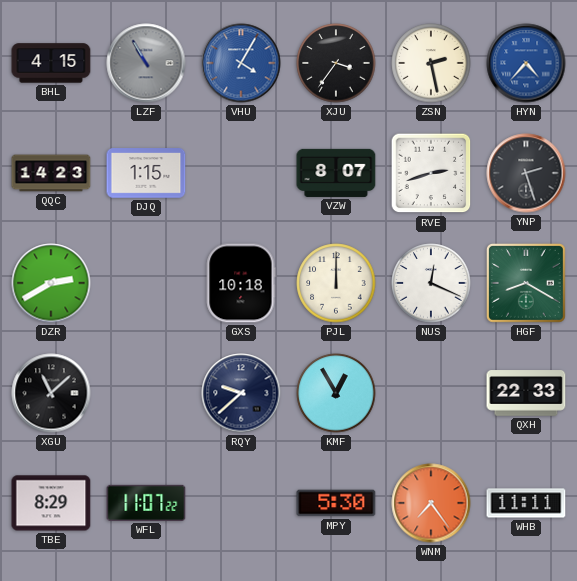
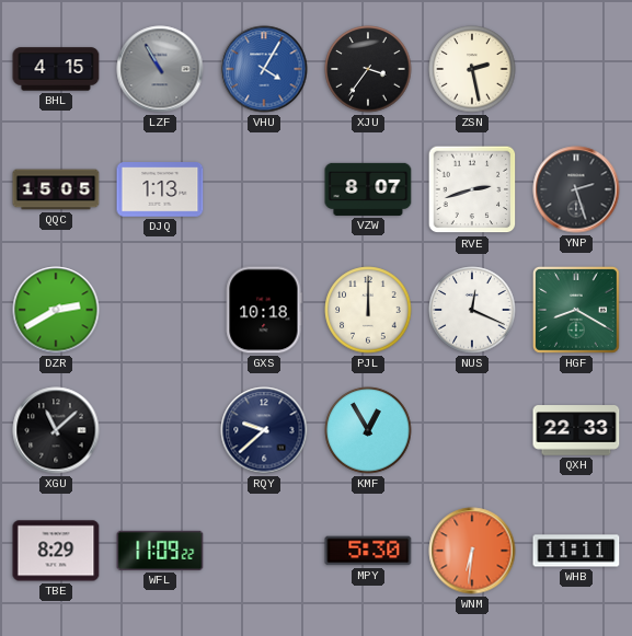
HYN: 4:37 -> none
QQC: 14:23 -> 15:05
DJQ: 1:15 -> 1:13
WFL: 11:07 -> 11:09
WNM: 7:24 -> 6:31
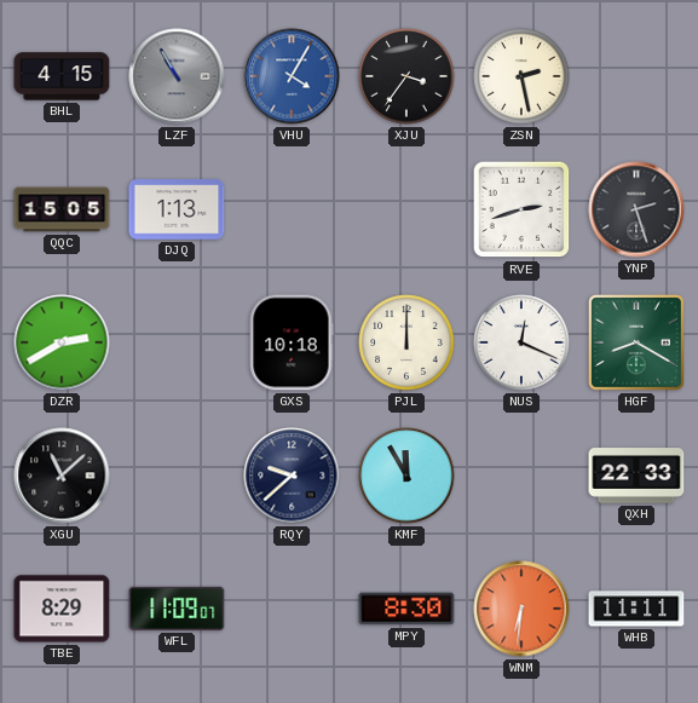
VZW: 8:07 -> none
KMF: 12:55 -> 11:55
WFL: 11:09:22 -> 11:09:07
MPY: 5:30 -> 8:30
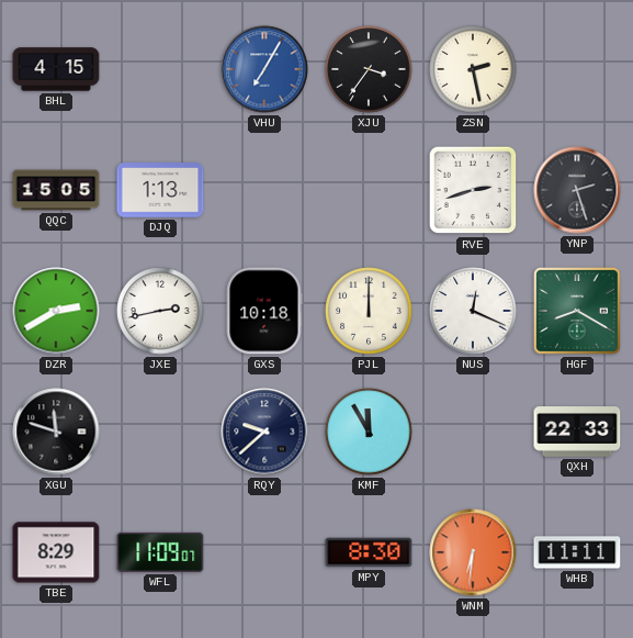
LZF: 10:55 -> none
VHU: 4:05 -> 7:05
JXE: none -> 2:43
XGU: 11:08 -> 11:48
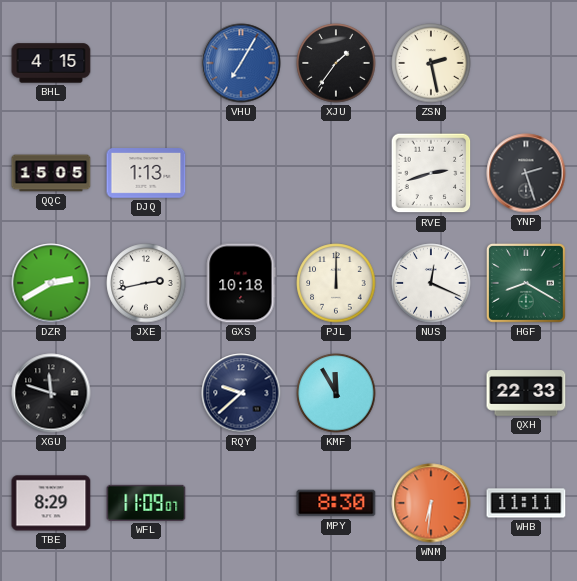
XJU: 3:36 -> 1:36
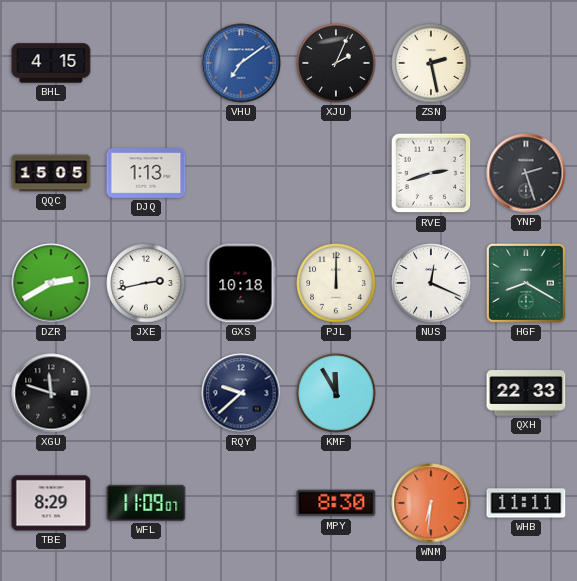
VHU: 7:05 -> 7:09
XJU: 1:36 -> 2:04
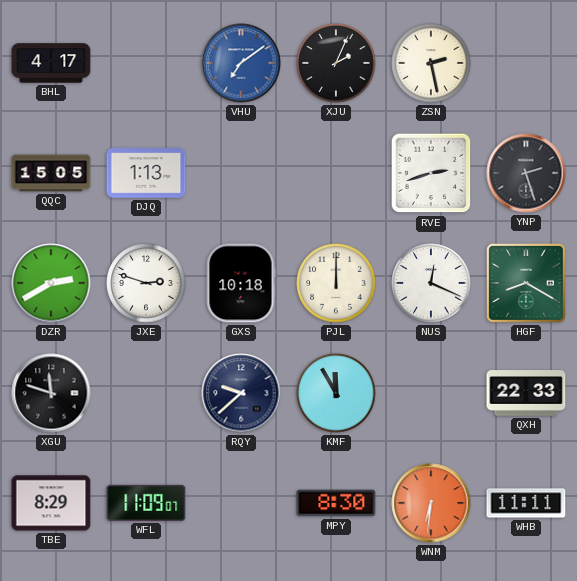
BHL: 4:15 -> 4:17
JXE: 2:43 -> 2:48
